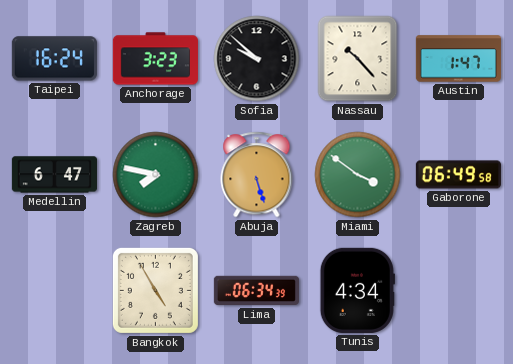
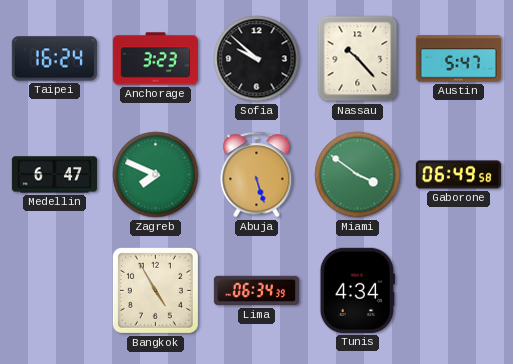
Austin: 1:47 -> 5:47
Zagreb: 7:47 -> 7:49
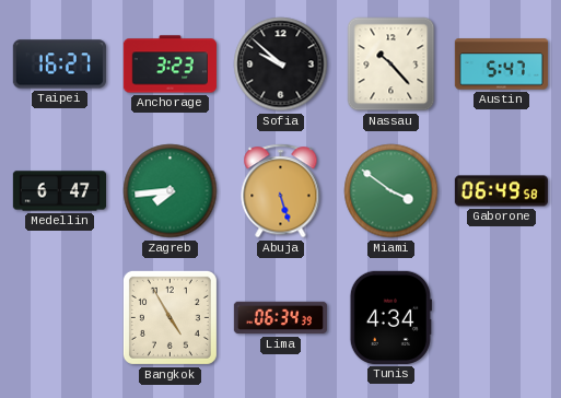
Taipei: 16:24 -> 16:27
Zagreb: 7:49 -> 7:44
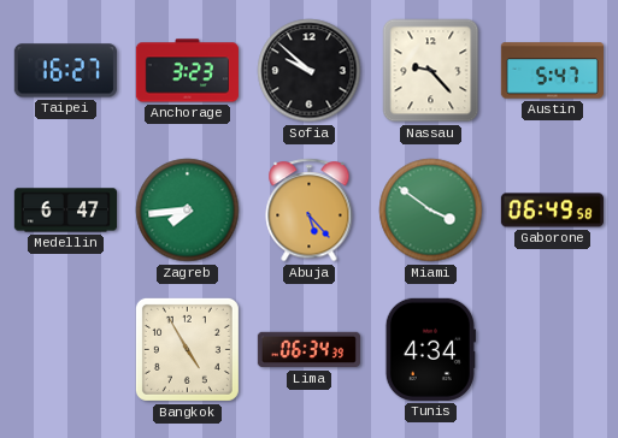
Nassau: 10:23 -> 9:23
Abuja: 5:27 -> 5:23
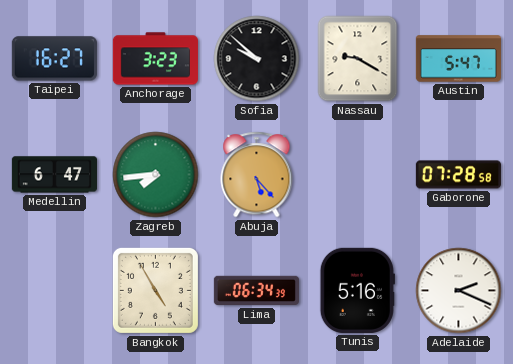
Nassau: 9:23 -> 9:20
Miami: 3:51 -> none
Gaborone: 06:49 -> 07:28
Tunis: 4:34 -> 5:16
Adelaide: none -> 2:19
